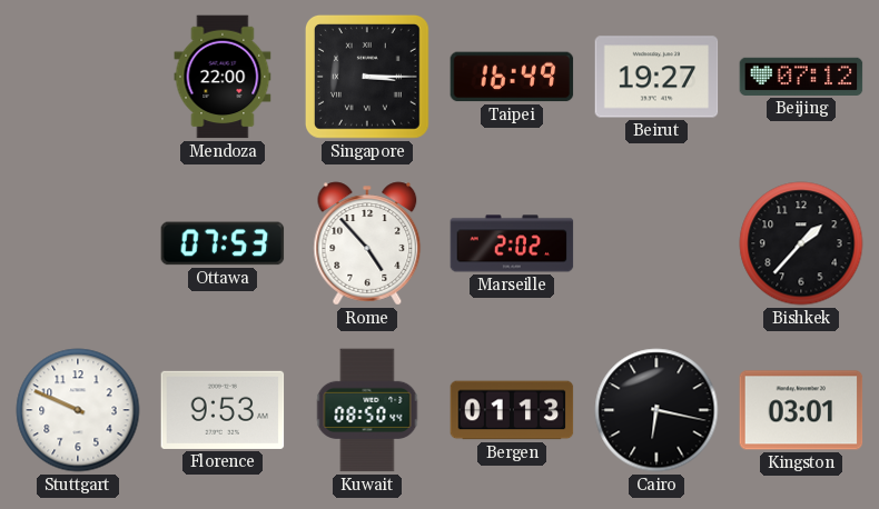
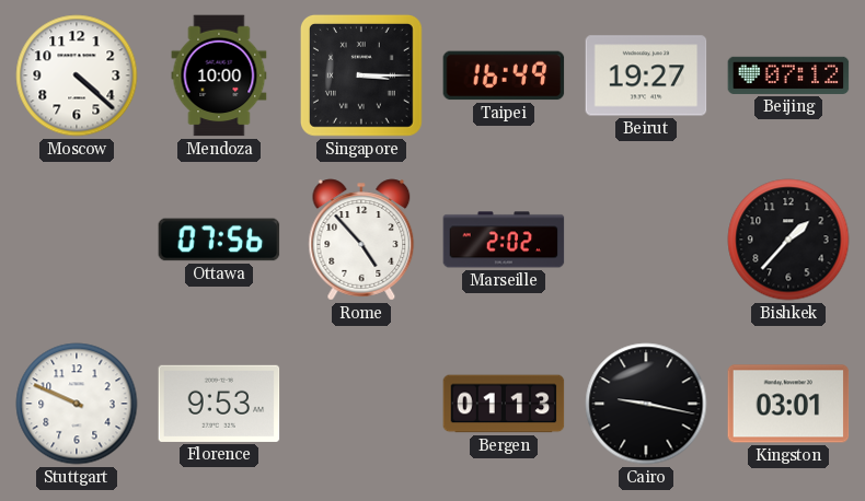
Moscow: none -> 4:22
Mendoza: 22:00 -> 10:00
Ottawa: 07:53 -> 07:56
Kuwait: 08:50 -> none
Cairo: 6:17 -> 9:17
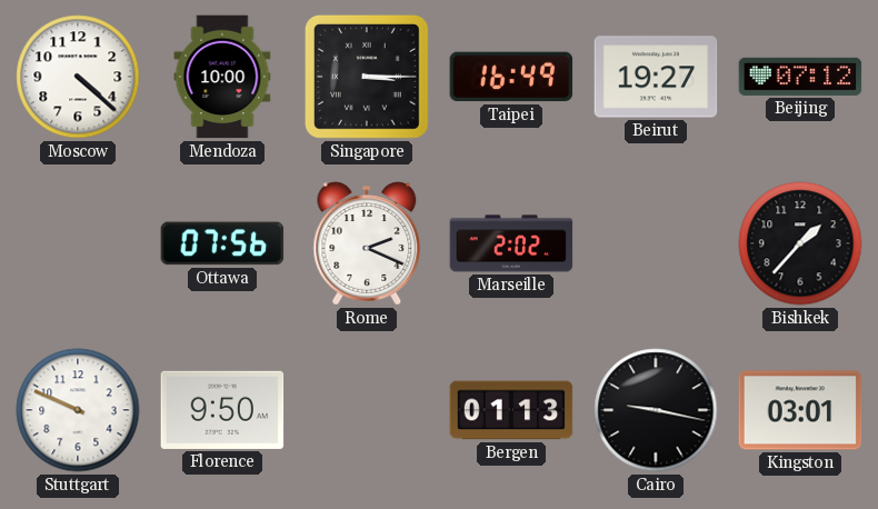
Rome: 4:53 -> 2:19
Florence: 9:53 -> 9:50
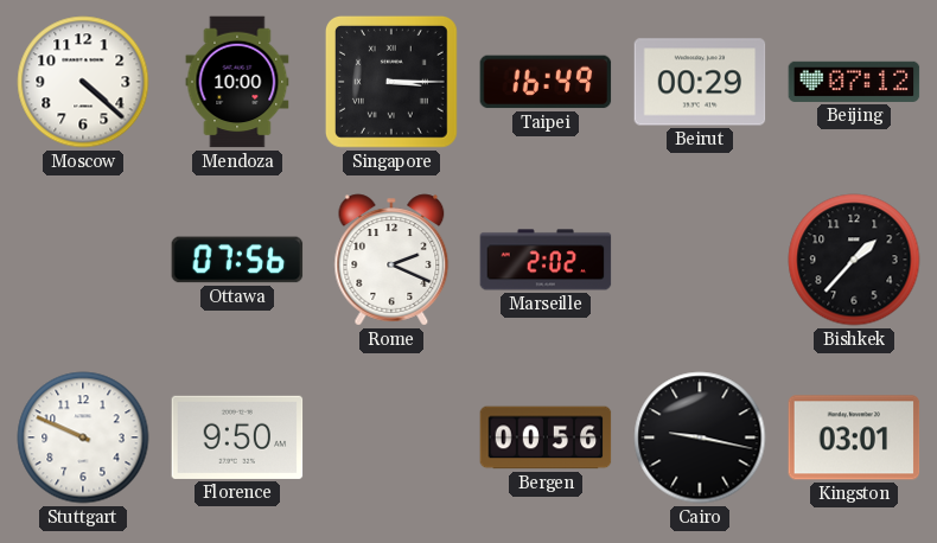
Beirut: 19:27 -> 00:29
Bergen: 01:13 -> 00:56
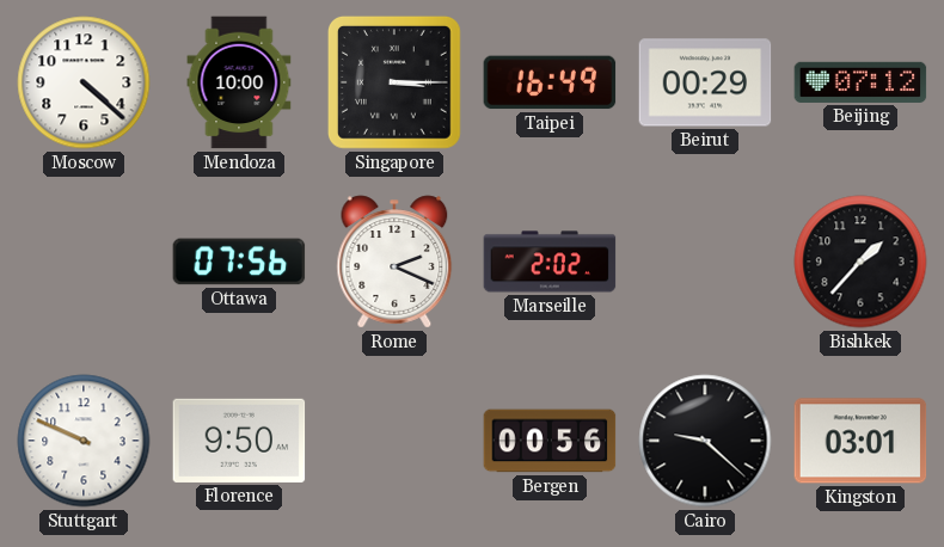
Cairo: 9:17 -> 9:22
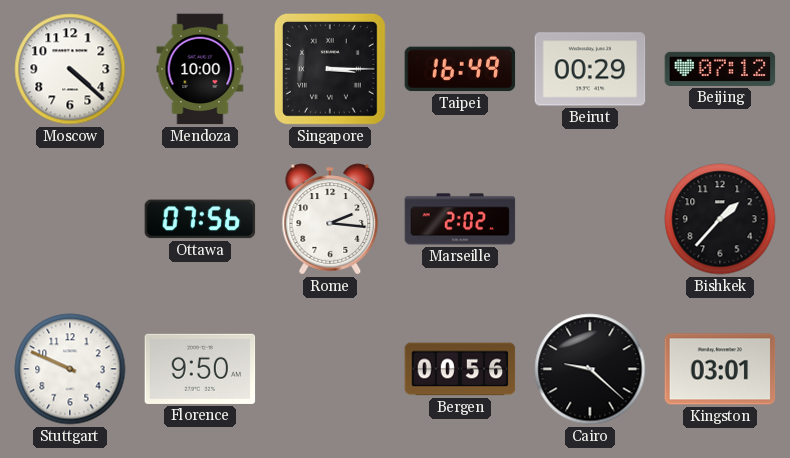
Rome: 2:19 -> 2:16
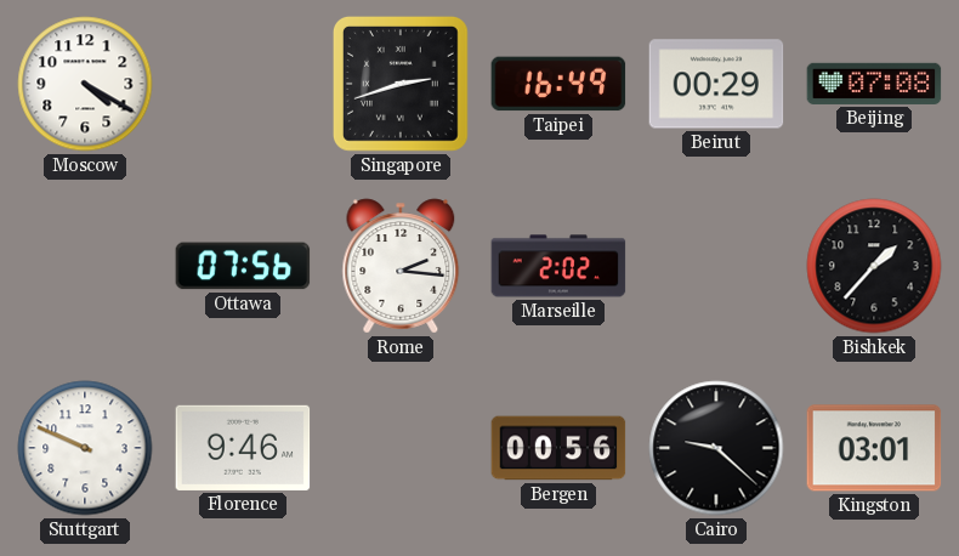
Moscow: 4:22 -> 4:20
Mendoza: 10:00 -> none
Singapore: 3:15 -> 2:42
Beijing: 07:12 -> 07:08
Florence: 9:50 -> 9:46
